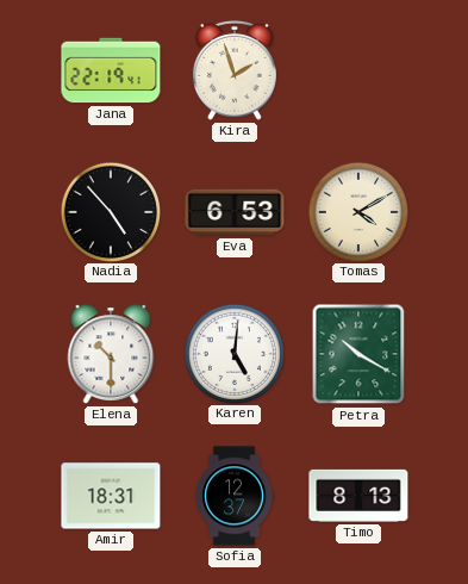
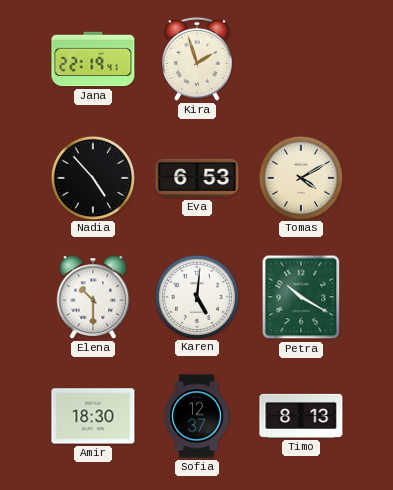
Amir: 18:31 -> 18:30
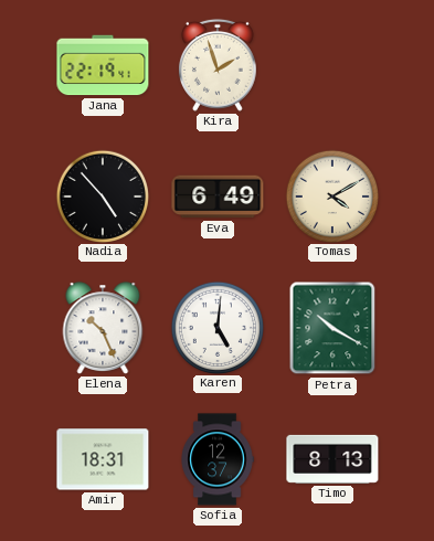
Eva: 6:53 -> 6:49
Elena: 10:30 -> 10:26
Amir: 18:30 -> 18:31
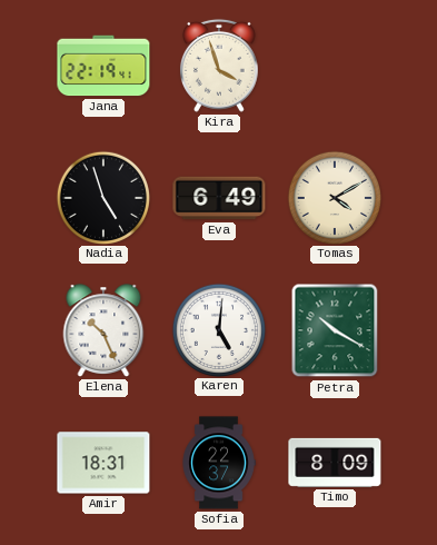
Kira: 1:57 -> 3:57
Nadia: 4:53 -> 4:57
Sofia: 12:37 -> 22:37
Timo: 8:13 -> 8:09
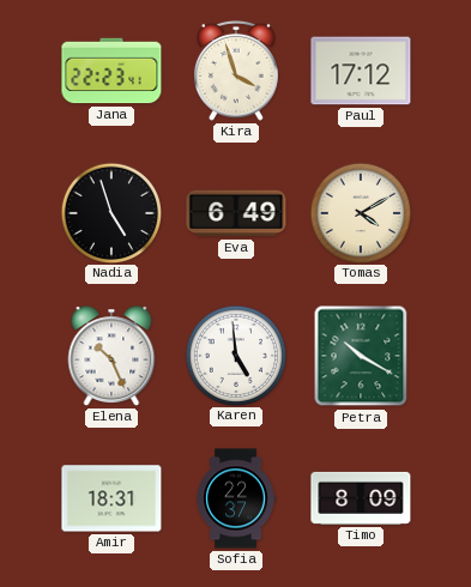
Jana: 22:19 -> 22:23
Paul: none -> 17:12
Karen: 5:01 -> 4:59
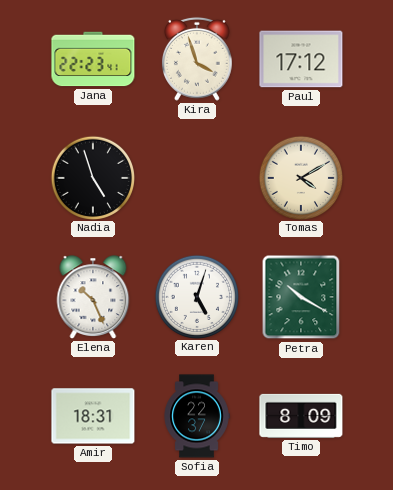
Eva: 6:49 -> none
Karen: 4:59 -> 5:03
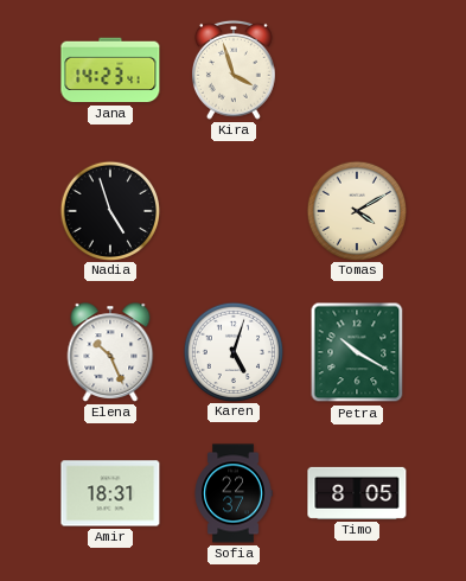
Jana: 22:23 -> 14:23
Paul: 17:12 -> none
Timo: 8:09 -> 8:05
